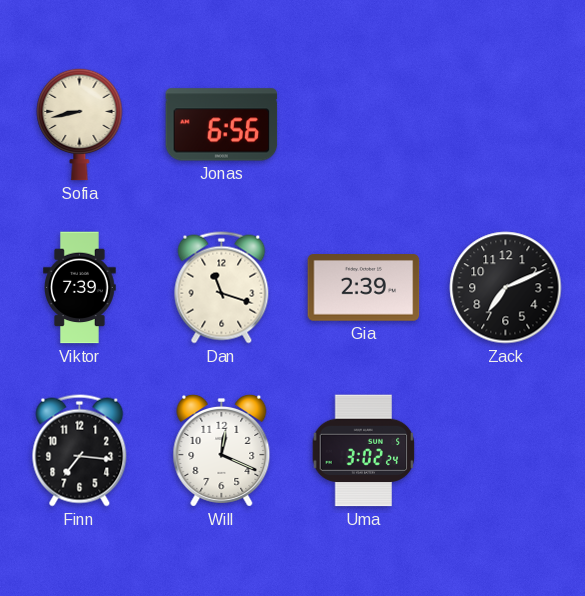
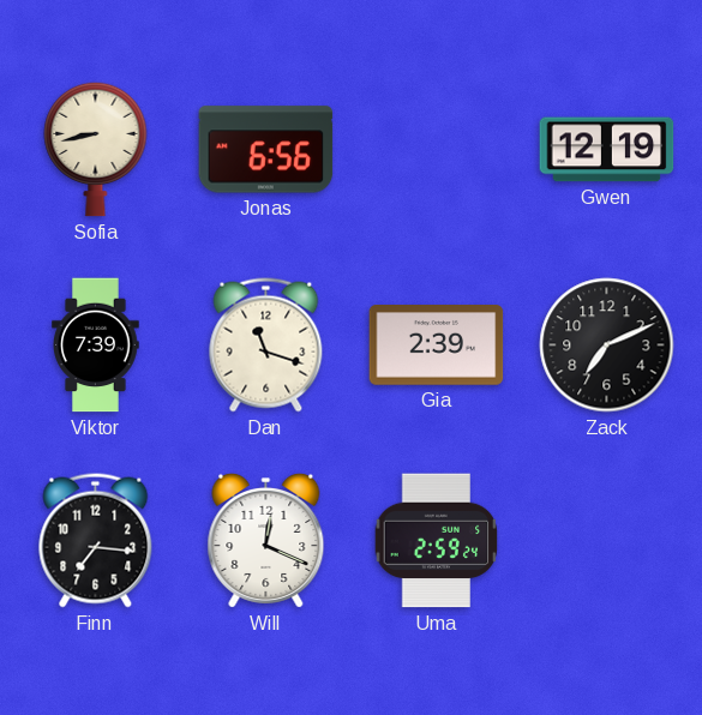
Gwen: none -> 12:19
Uma: 3:02 -> 2:59
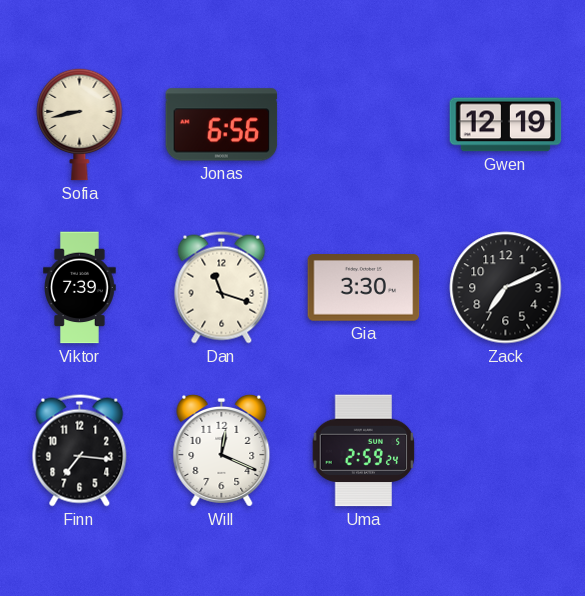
Gia: 2:39 -> 3:30
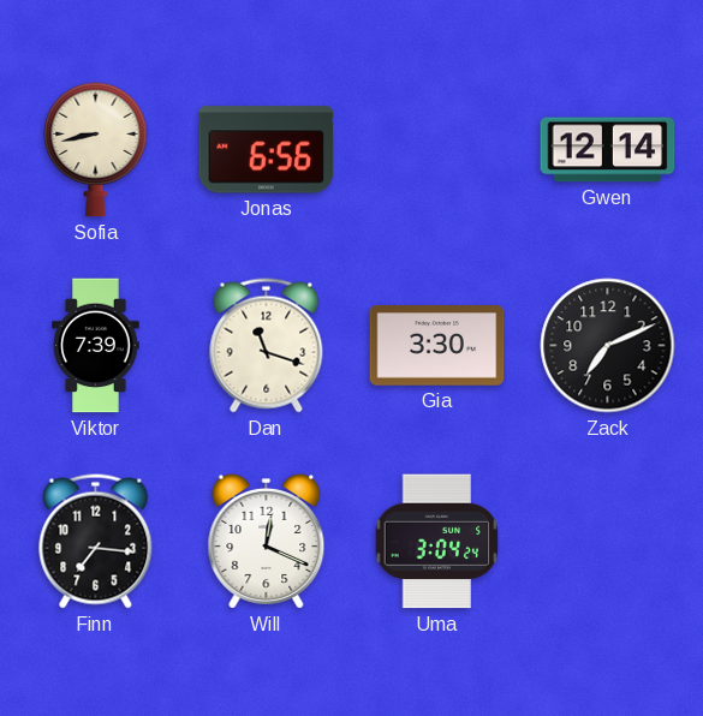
Gwen: 12:19 -> 12:14
Uma: 2:59 -> 3:04
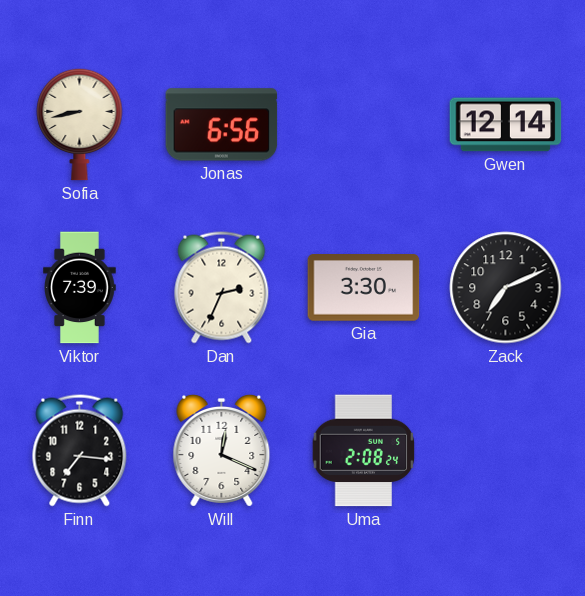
Dan: 11:18 -> 2:34
Uma: 3:04 -> 2:08
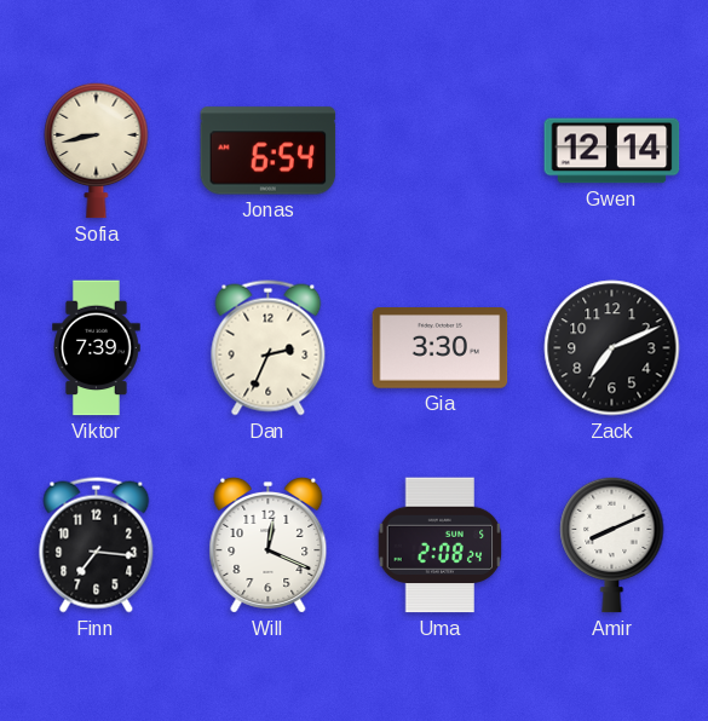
Jonas: 6:56 -> 6:54
Amir: none -> 8:11
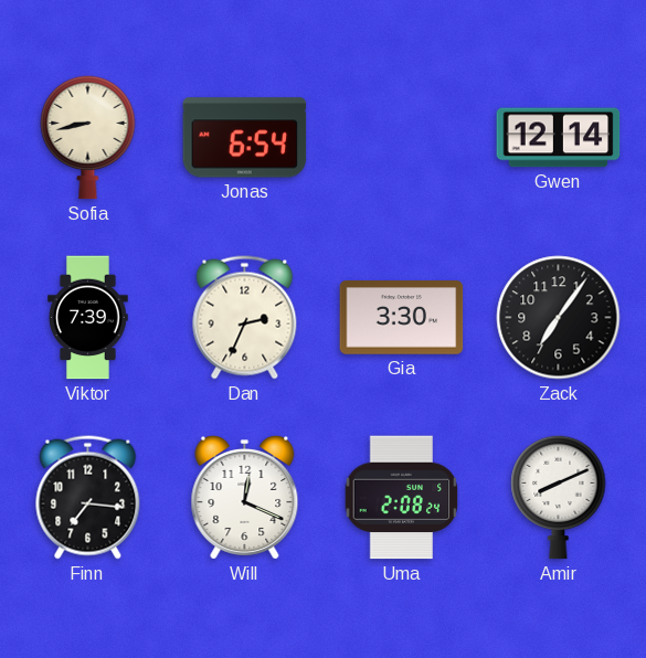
Zack: 7:11 -> 7:06
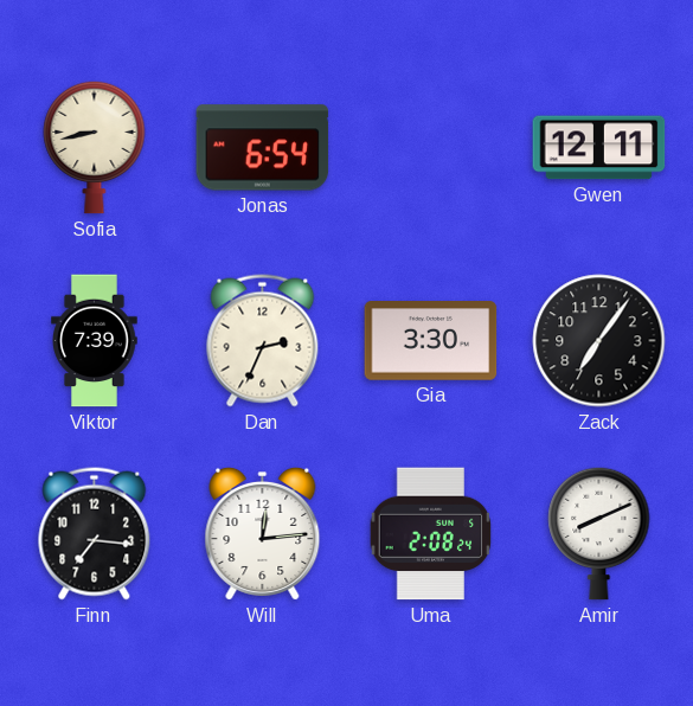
Gwen: 12:14 -> 12:11
Will: 12:19 -> 12:14
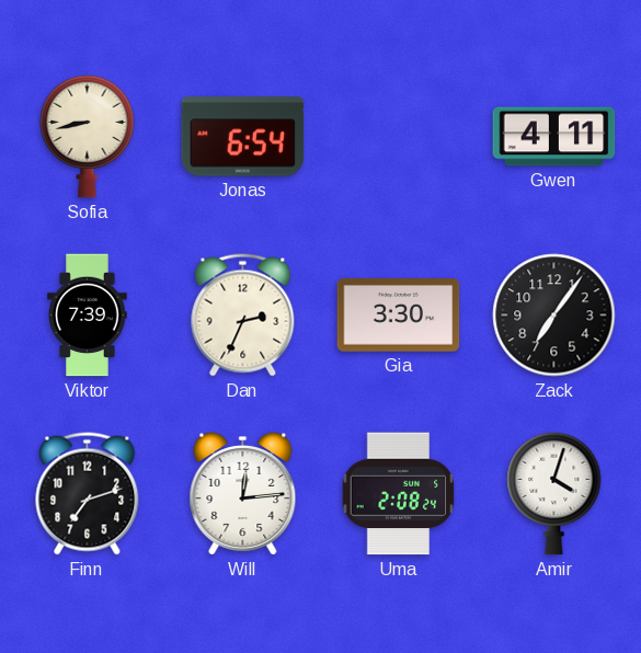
Gwen: 12:11 -> 4:11
Finn: 7:16 -> 7:12
Amir: 8:11 -> 4:03
